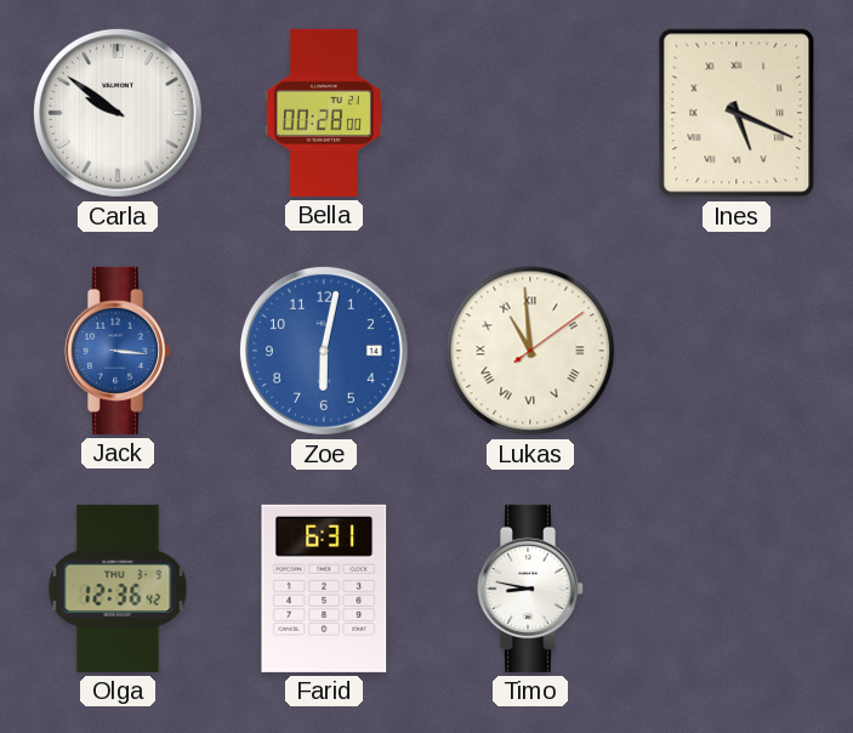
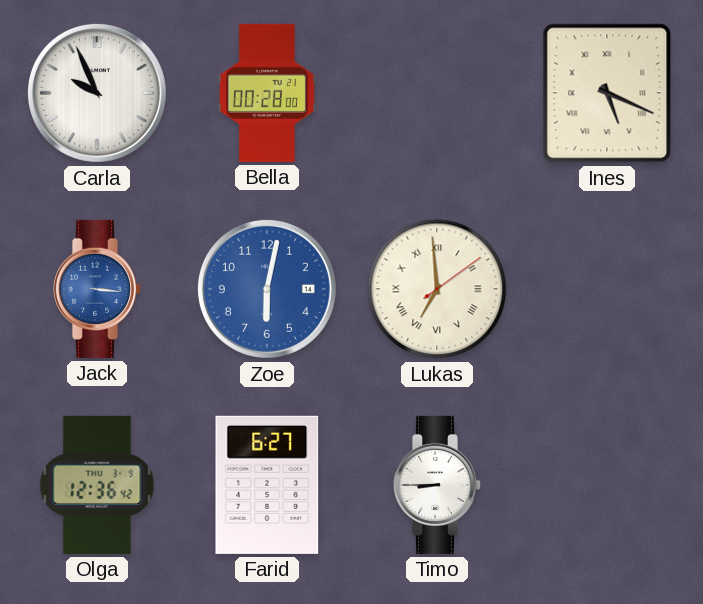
Carla: 9:51 -> 9:56
Lukas: 10:59 -> 6:59
Farid: 6:31 -> 6:27
Timo: 8:47 -> 8:45
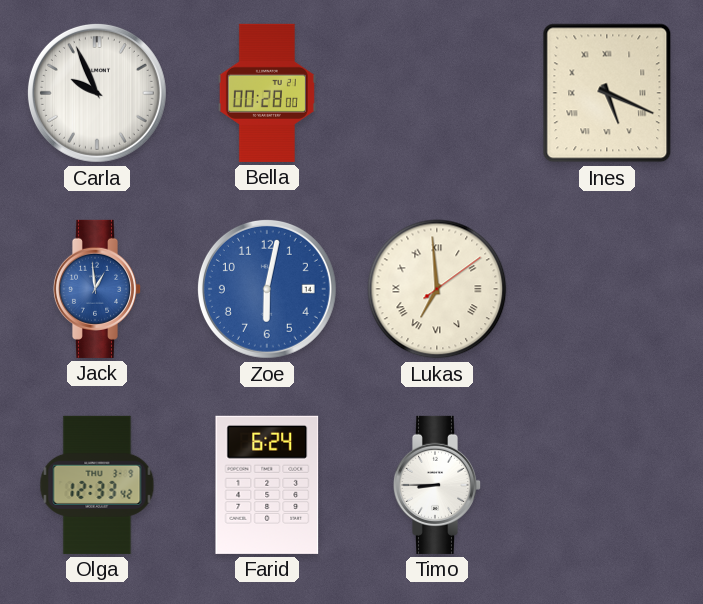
Jack: 3:16 -> 12:59
Olga: 12:36 -> 12:33
Farid: 6:27 -> 6:24
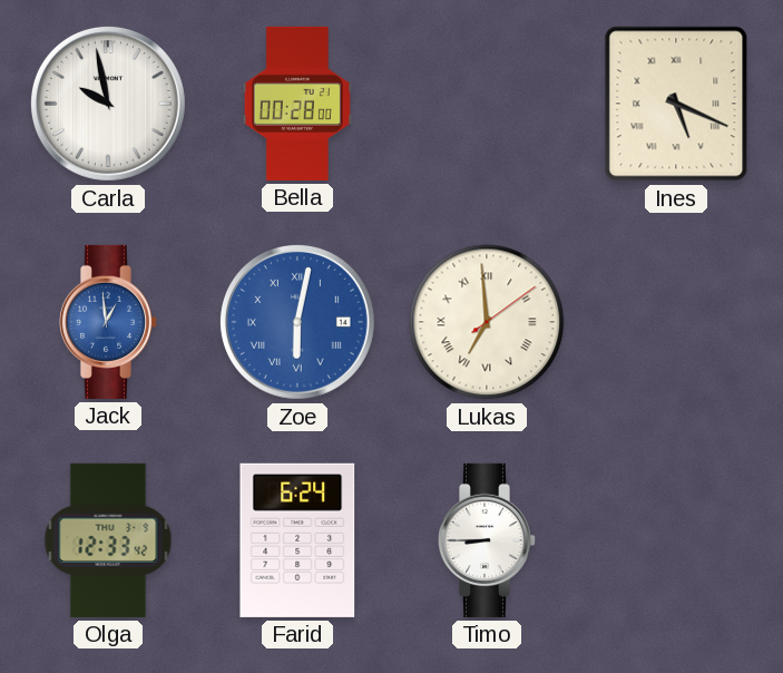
Carla: 9:56 -> 9:58
Zoe numerals: Arabic -> Roman
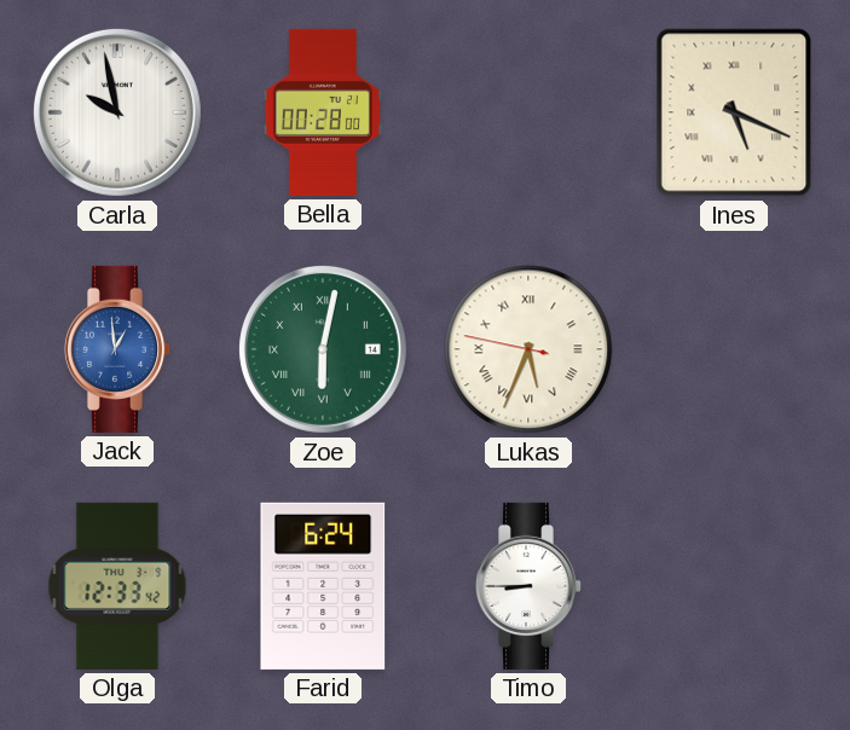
Zoe dial: blue -> green
Lukas: 6:59 -> 5:33
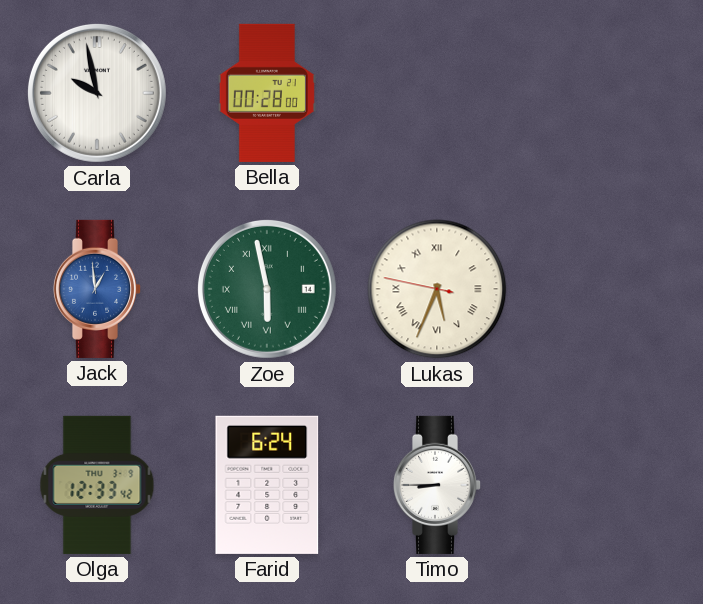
Ines: 5:19 -> none
Zoe: 6:02 -> 5:58
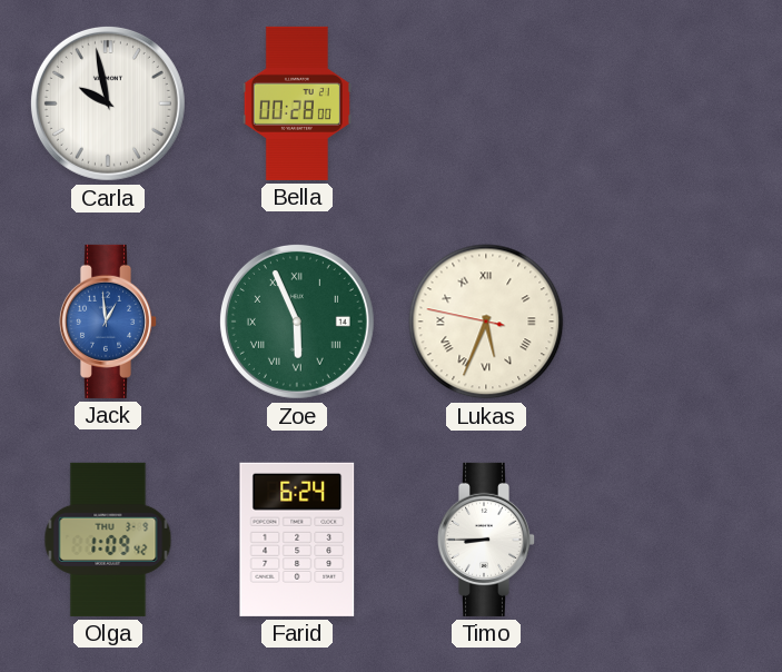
Zoe: 5:58 -> 5:56
Olga: 12:33 -> 1:09
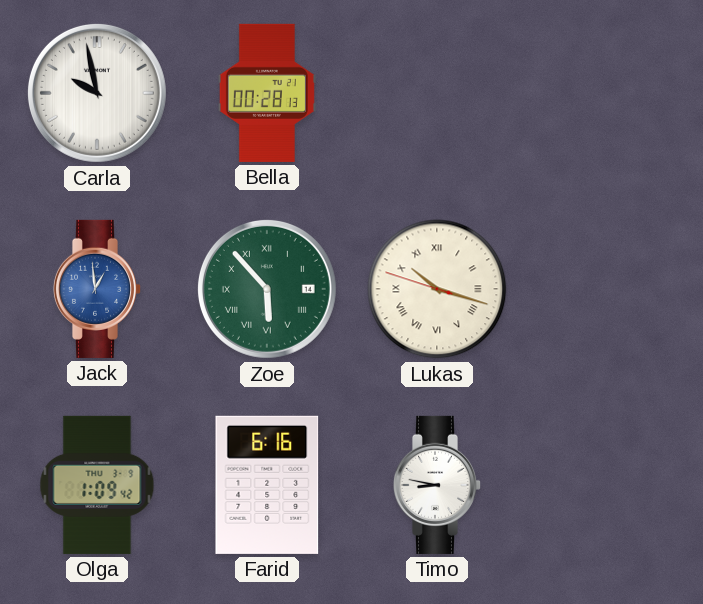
Bella: 00:28:00 -> 00:28:13
Zoe: 5:56 -> 5:53
Lukas: 5:33 -> 10:17
Farid: 6:24 -> 6:16
Timo: 8:45 -> 8:47
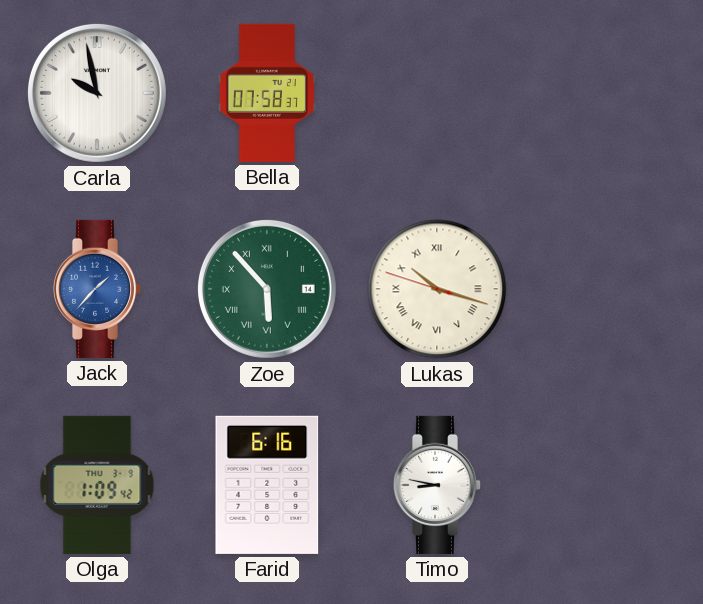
Bella: 00:28 -> 07:58
Jack: 12:59 -> 1:37
